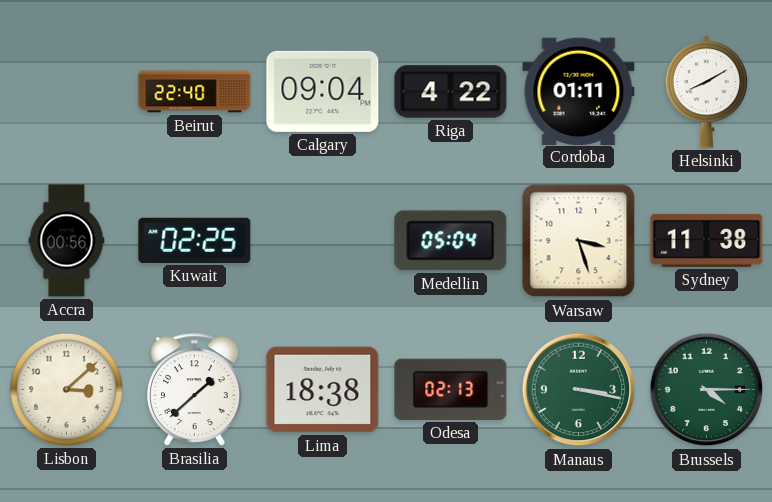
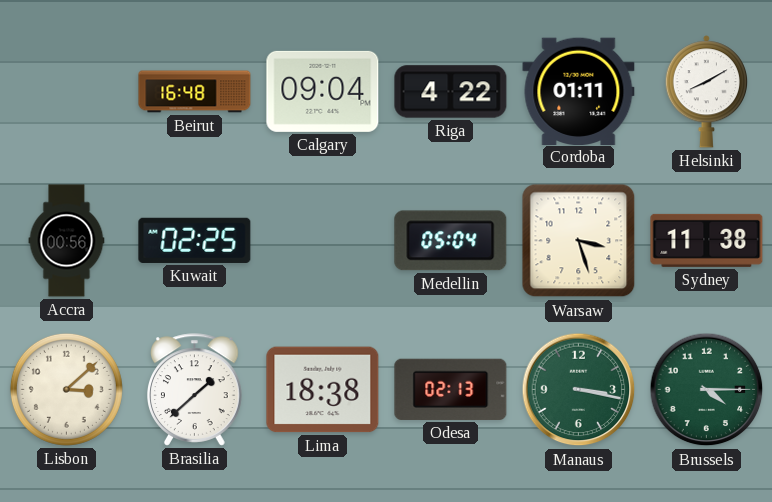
Beirut: 22:40 -> 16:48
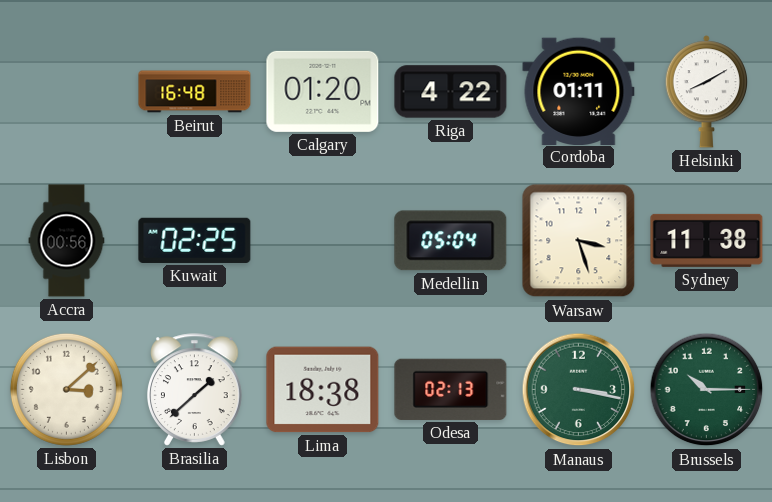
Calgary: 09:04 -> 01:20
Brussels: 4:15 -> 10:15
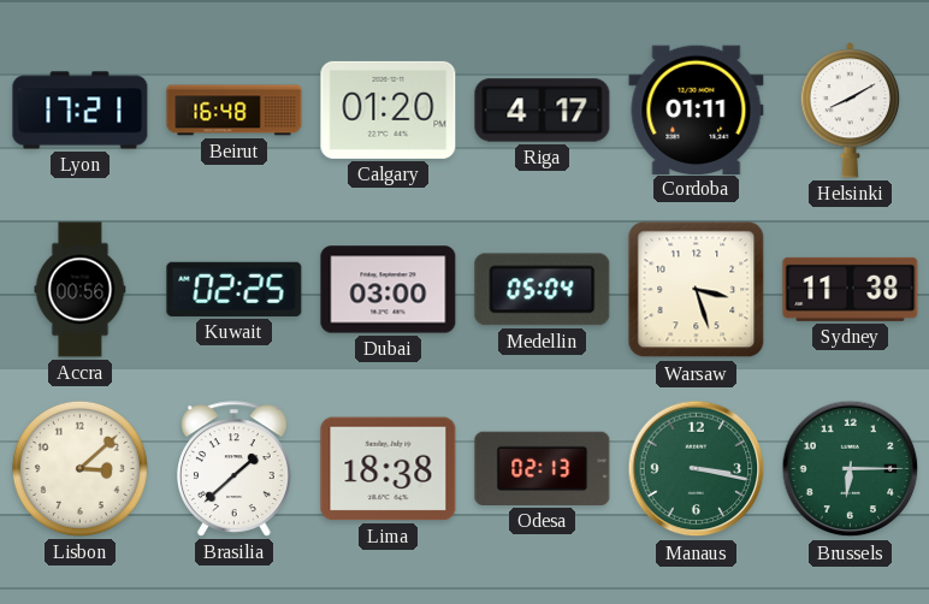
Lyon: none -> 17:21
Riga: 4:22 -> 4:17
Dubai: none -> 03:00
Brussels: 10:15 -> 6:15
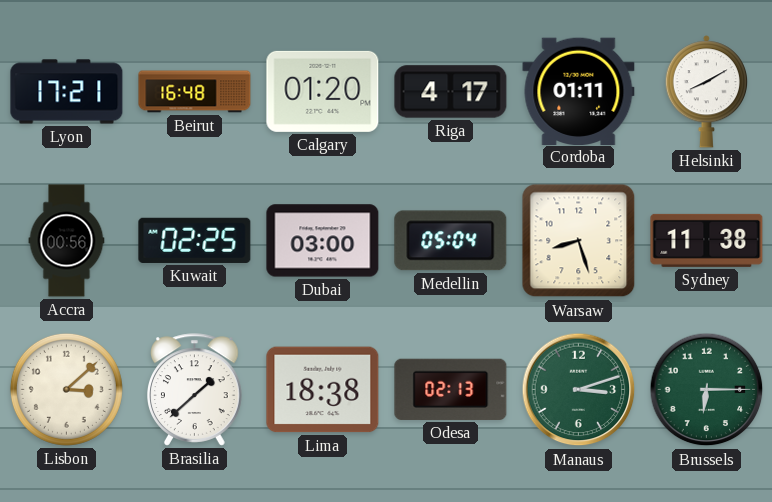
Warsaw: 3:27 -> 8:27
Manaus: 3:17 -> 3:12
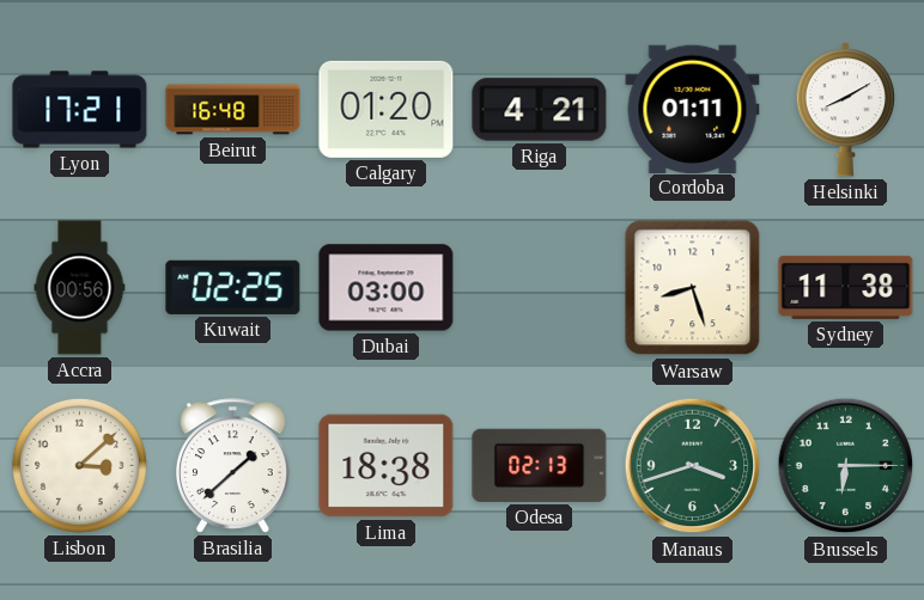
Riga: 4:17 -> 4:21
Medellin: 05:04 -> none
Manaus: 3:12 -> 3:42
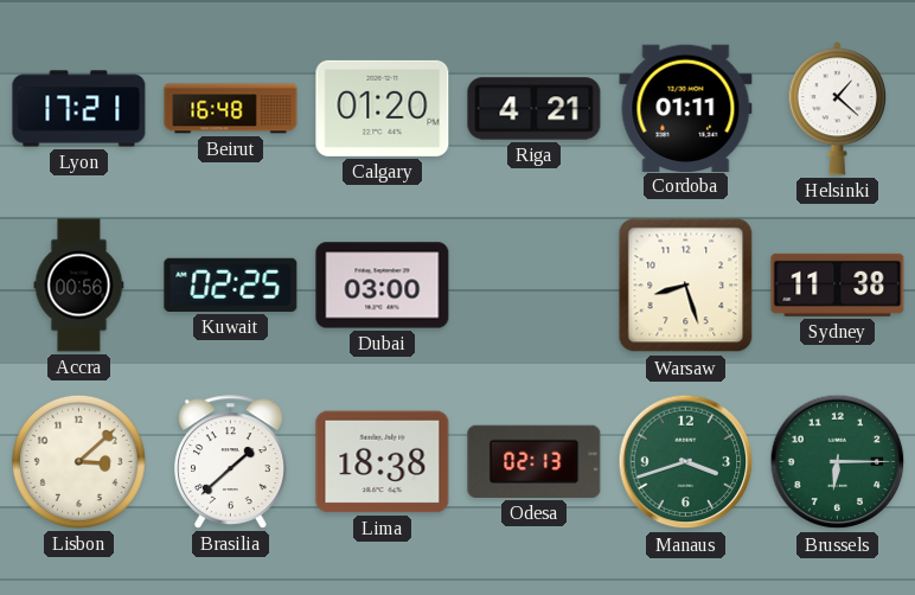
Helsinki: 8:10 -> 1:22
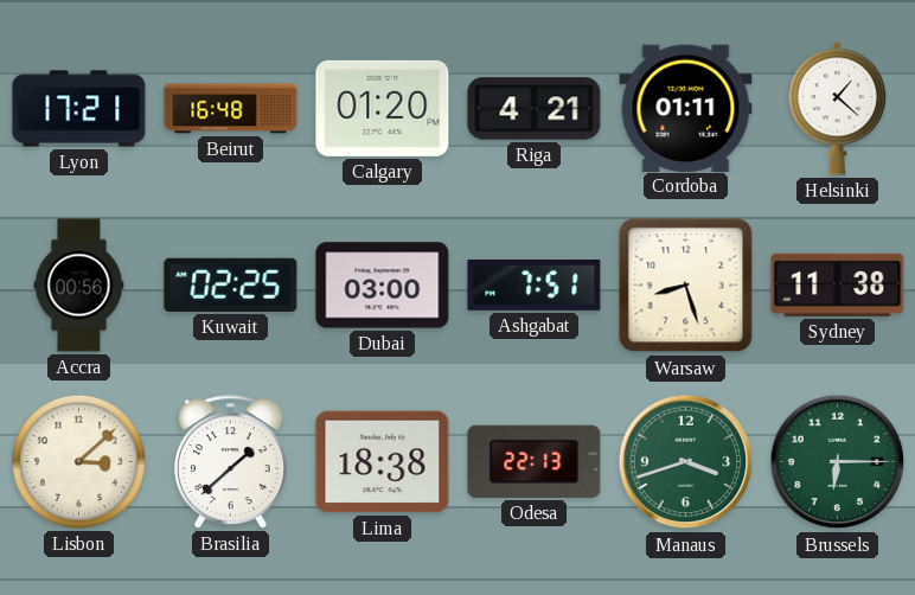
Ashgabat: none -> 7:51
Odesa: 02:13 -> 22:13
